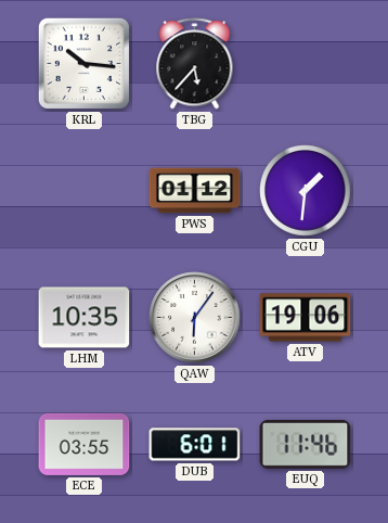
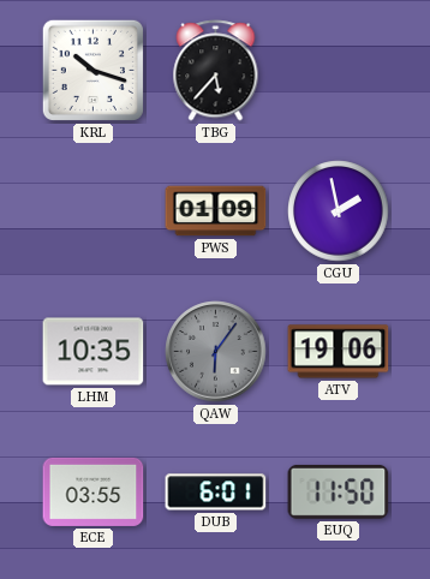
KRL: 10:16 -> 10:18
PWS: 01:12 -> 01:09
CGU: 1:31 -> 1:58
QAW dial: white -> grey
EUQ: 11:46 -> 11:50
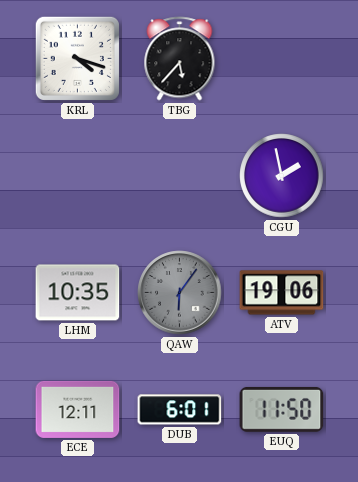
KRL: 10:18 -> 4:18
PWS: 01:09 -> none
ECE: 03:55 -> 12:11
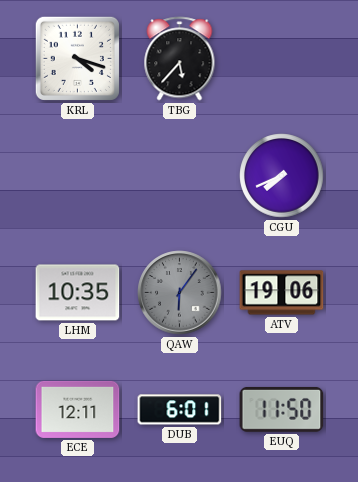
CGU: 1:58 -> 7:41
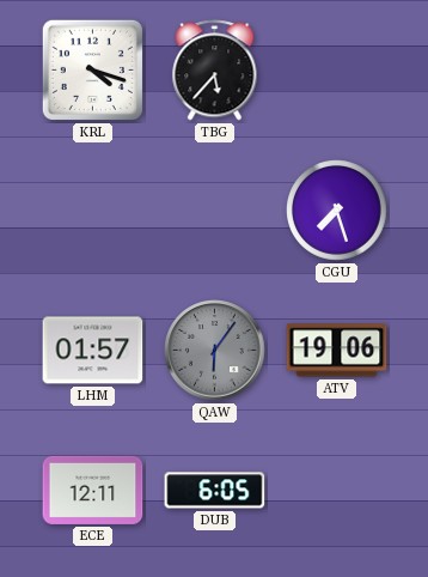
CGU: 7:41 -> 7:27
LHM: 10:35 -> 01:57
DUB: 6:01 -> 6:05
EUQ: 11:50 -> none
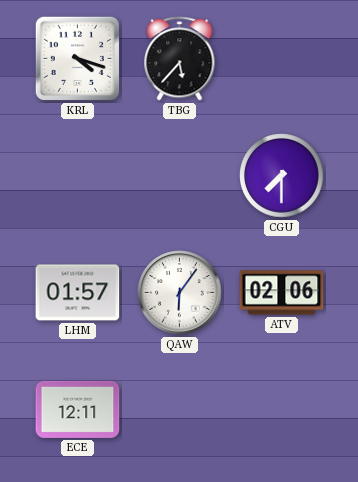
CGU: 7:27 -> 7:30
QAW dial: grey -> white
ATV: 19:06 -> 02:06
DUB: 6:05 -> none
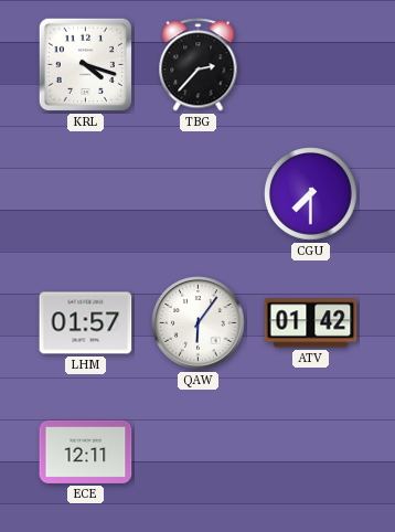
TBG: 5:37 -> 2:37
ATV: 02:06 -> 01:42
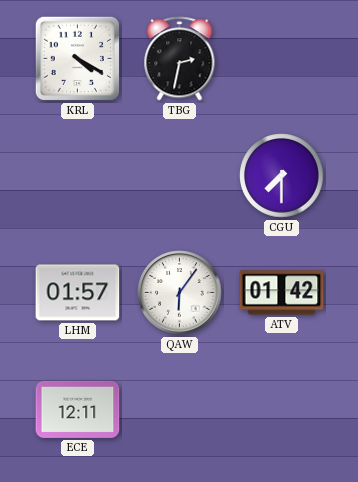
KRL: 4:18 -> 4:20
TBG: 2:37 -> 2:32
